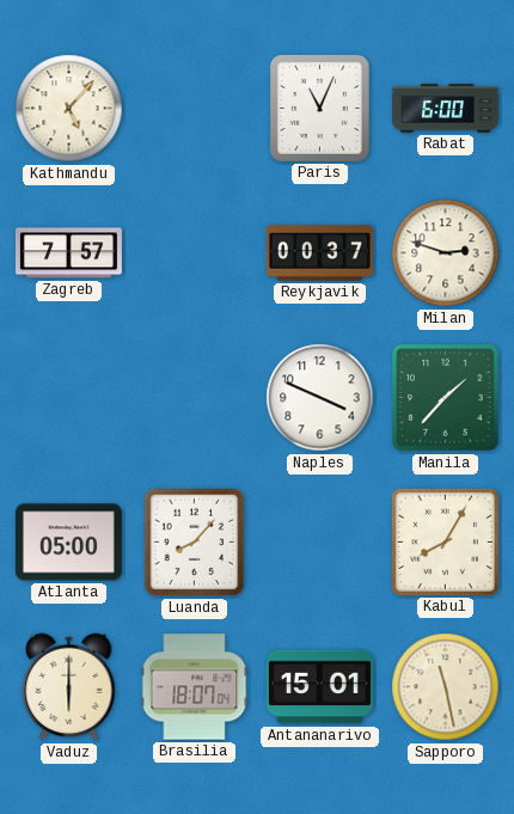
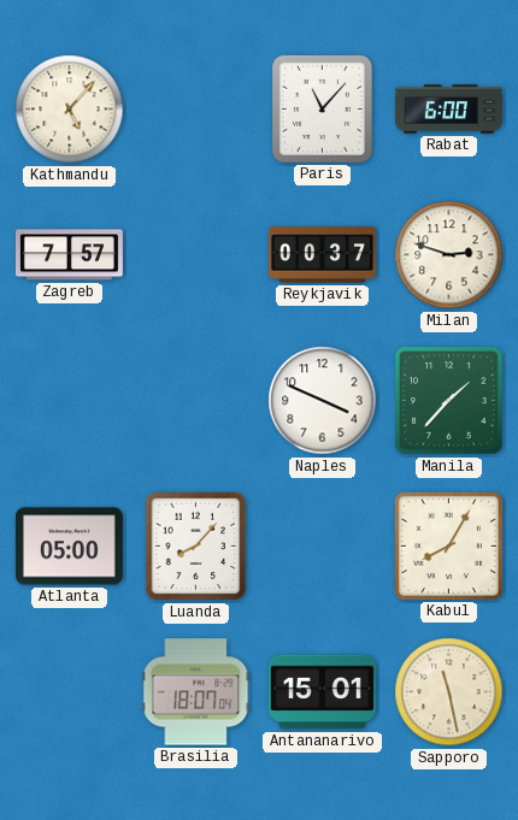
Paris: 11:04 -> 11:07
Vaduz: 6:00 -> none
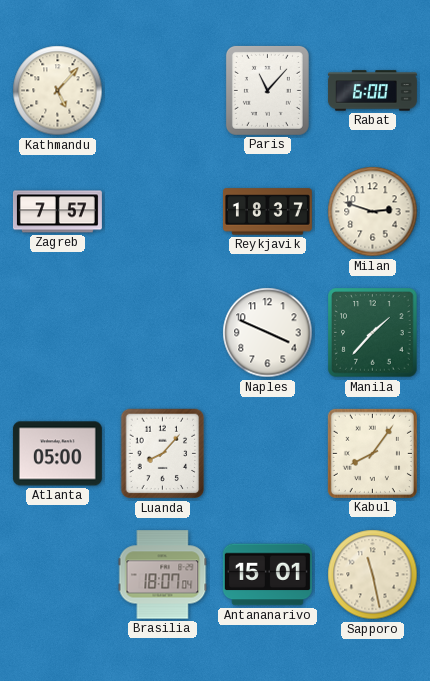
Reykjavik: 00:37 -> 18:37
Kabul: 8:05 -> 8:06
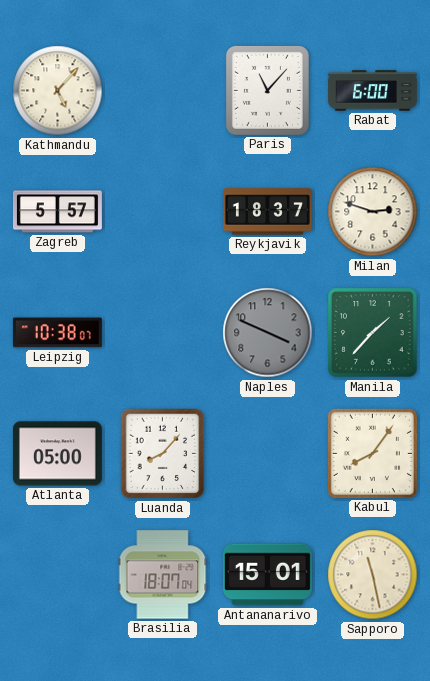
Zagreb: 7:57 -> 5:57
Leipzig: none -> 10:38
Naples dial: white -> grey
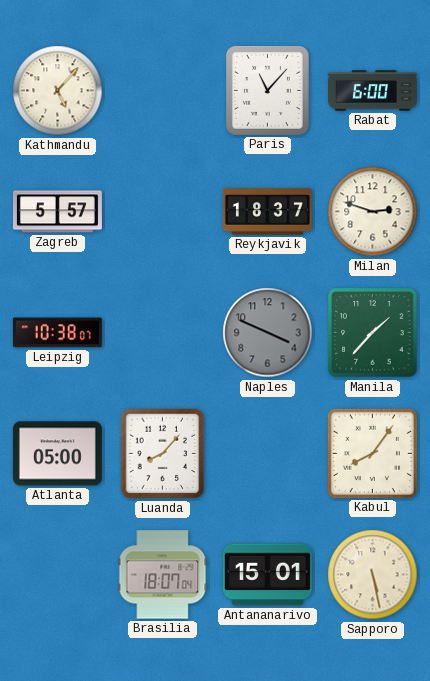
Sapporo: 11:28 -> 5:28
